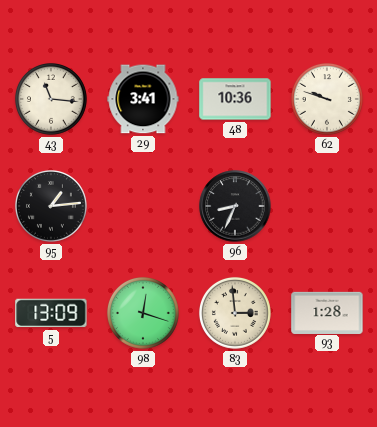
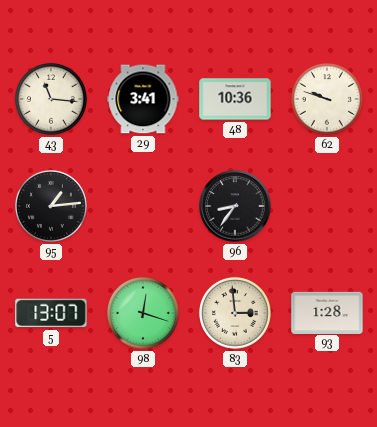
96: 8:34 -> 8:36
5: 13:09 -> 13:07
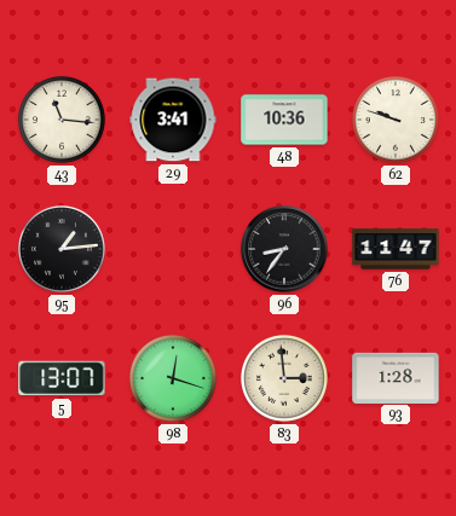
76: none -> 11:47
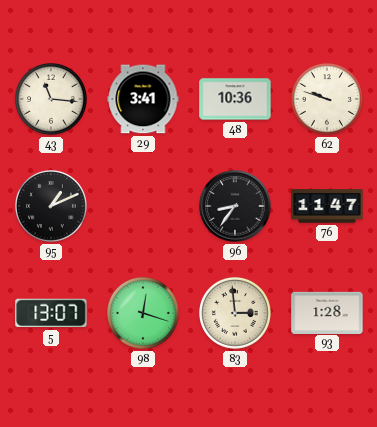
95: 1:14 -> 1:11
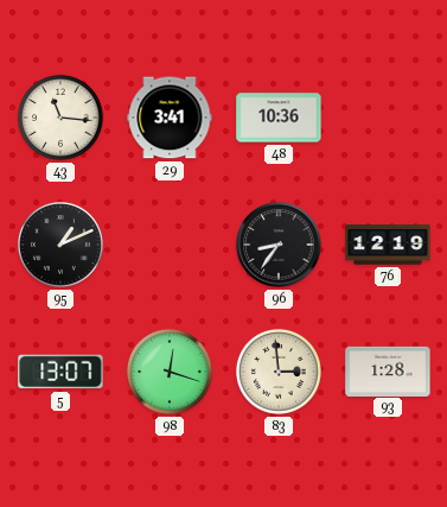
62: 9:48 -> none
76: 11:47 -> 12:19
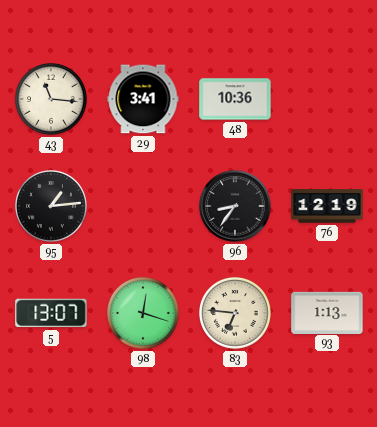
95: 1:11 -> 1:14
83: 2:59 -> 6:46
93: 1:28 -> 1:13
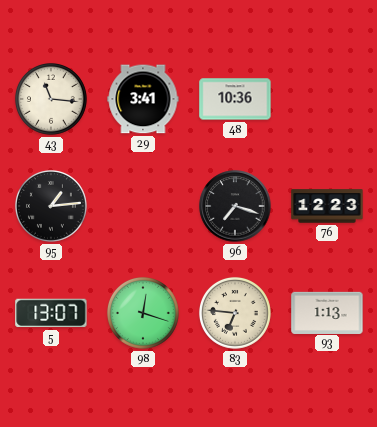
96: 8:36 -> 7:18
76: 12:19 -> 12:23
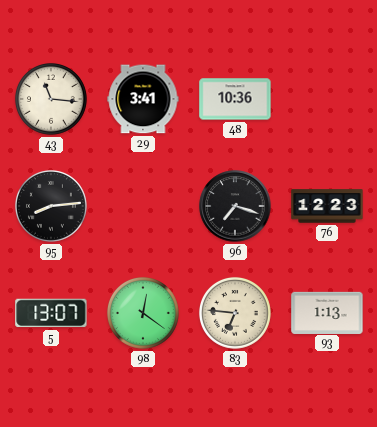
95: 1:14 -> 8:14
98: 12:18 -> 12:21
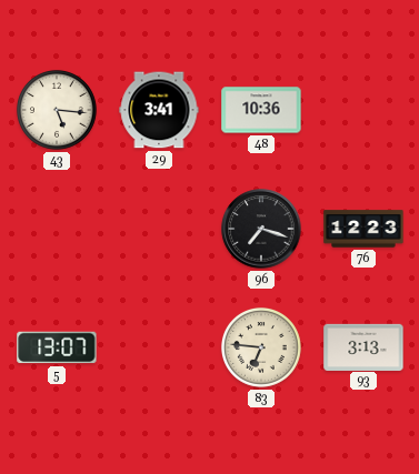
43: 11:16 -> 5:16
95: 8:14 -> none
98: 12:21 -> none
93: 1:13 -> 3:13
